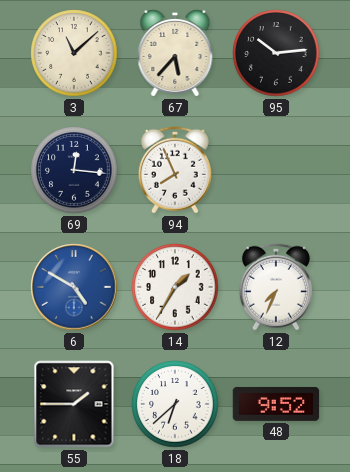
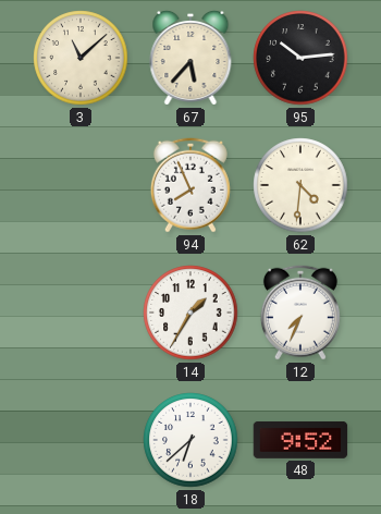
69: 12:16 -> none
62: none -> 4:31
6: 4:50 -> none
55: 1:45 -> none
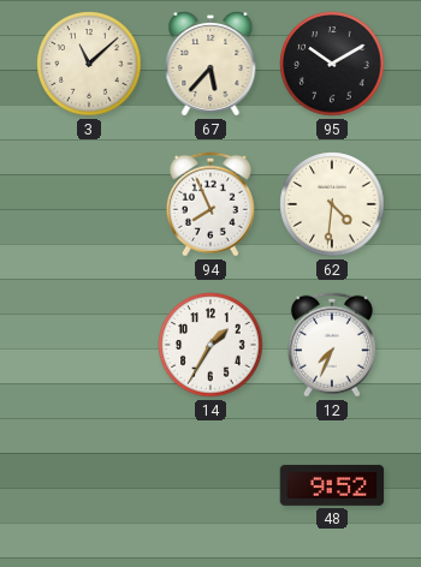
95: 10:14 -> 10:10
18: 6:38 -> none
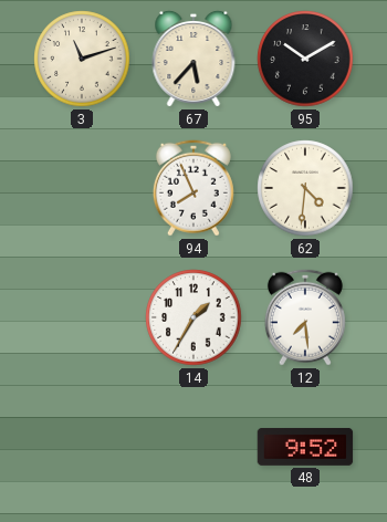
3: 11:08 -> 11:12
12: 7:34 -> 7:29
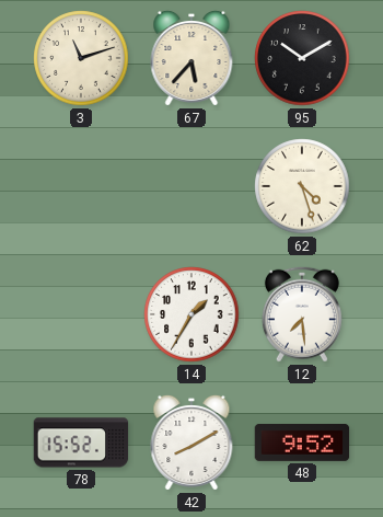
94: 7:56 -> none
62: 4:31 -> 4:27
78: none -> 15:52
42: none -> 8:10
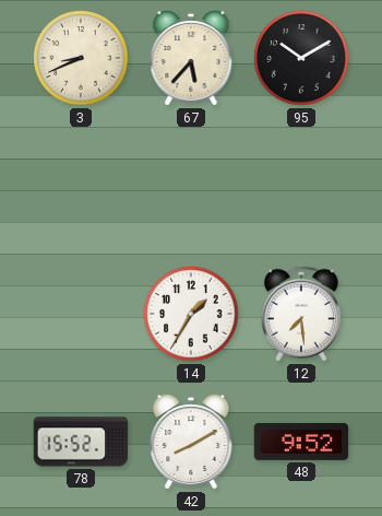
3: 11:12 -> 8:41
62: 4:27 -> none
